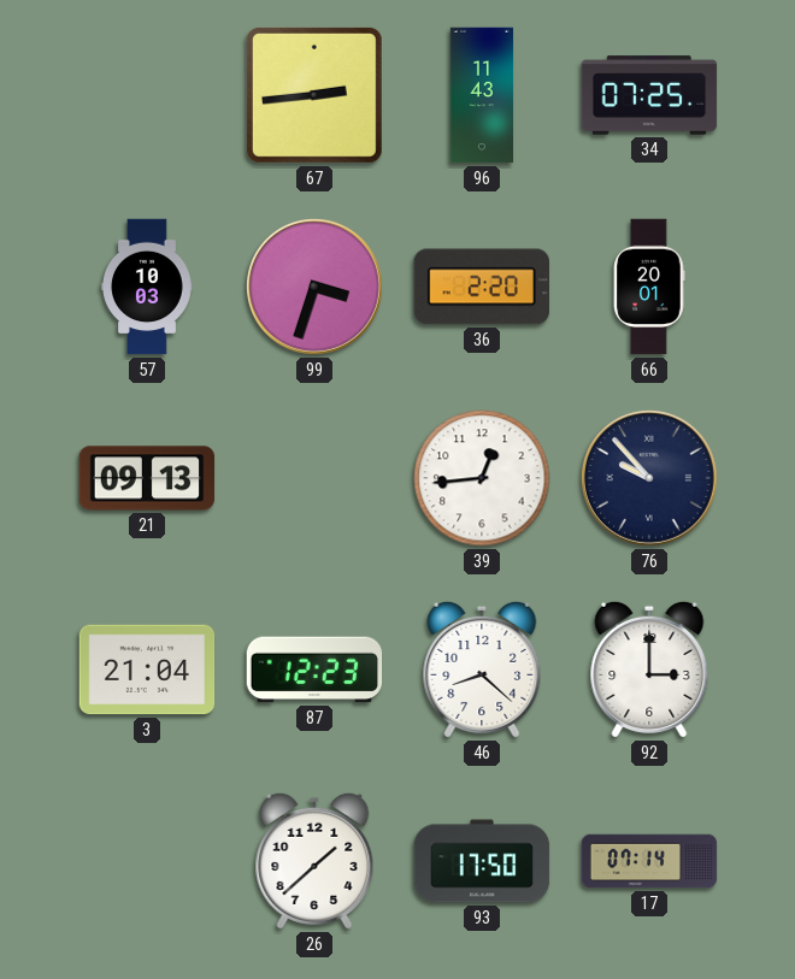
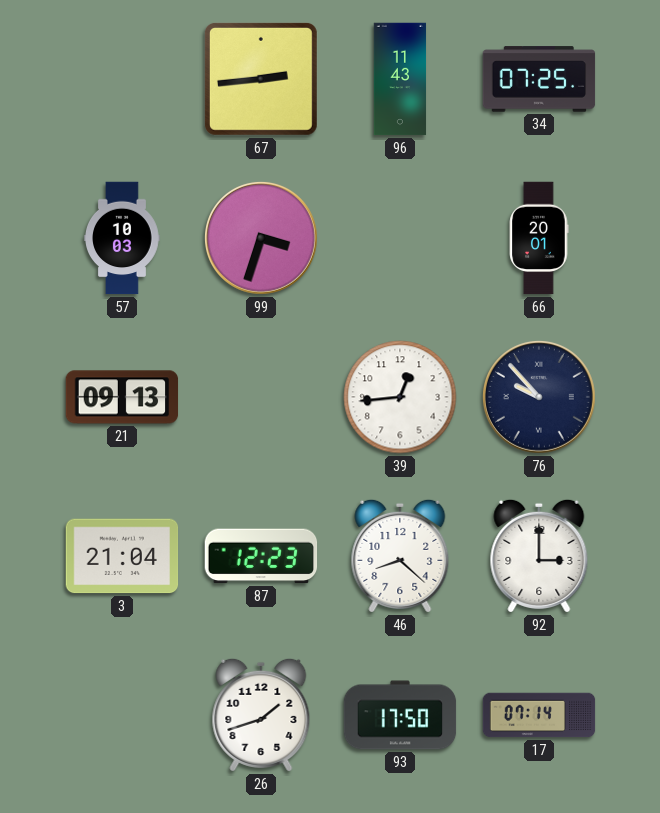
36: 2:20 -> none
26: 1:38 -> 1:42
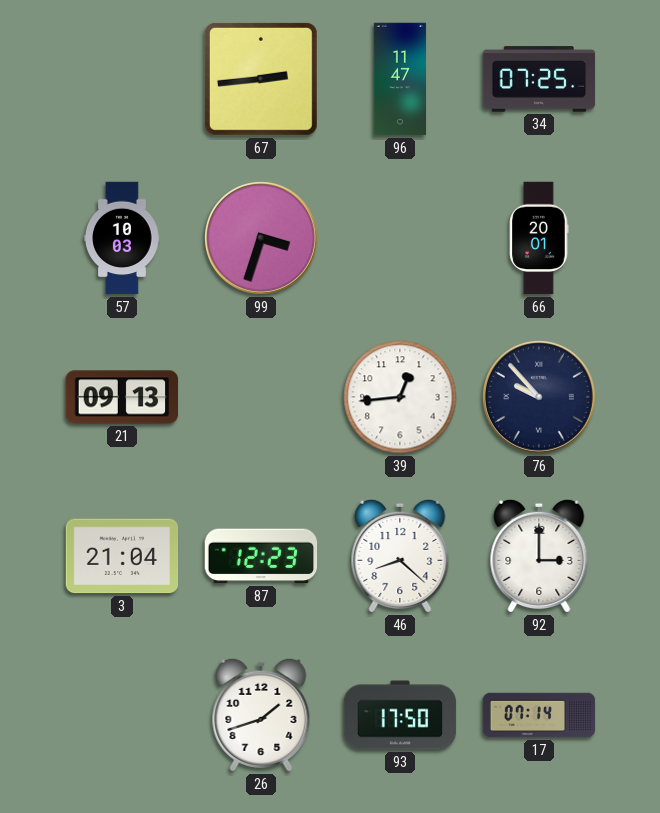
96: 11:43 -> 11:47
